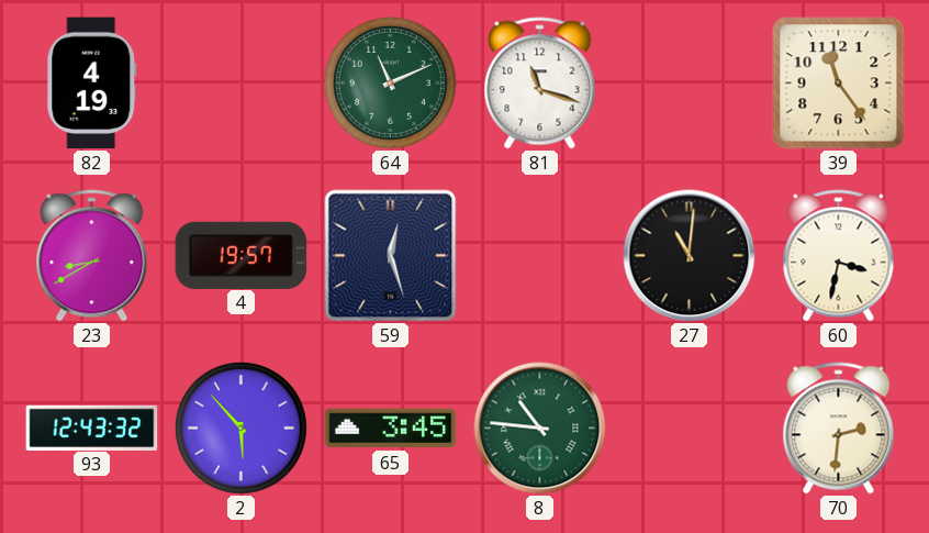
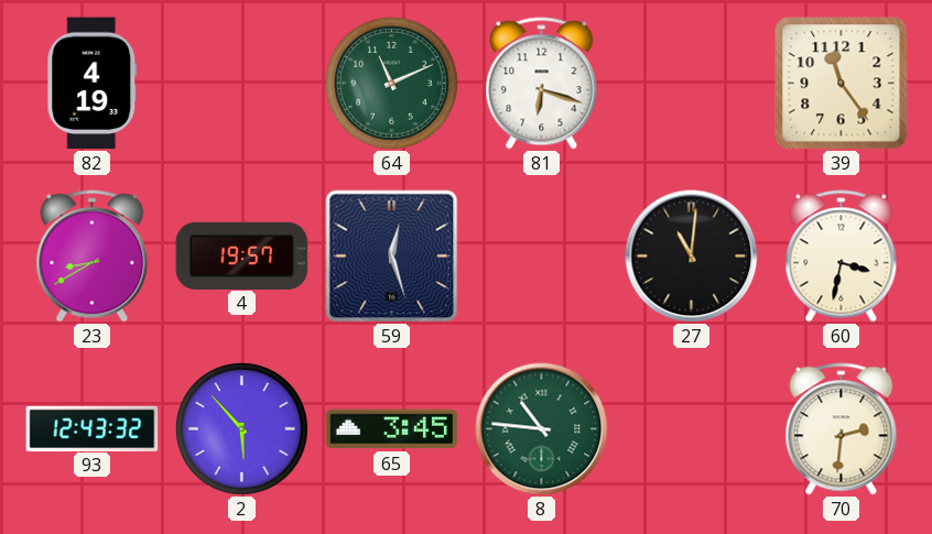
81: 11:18 -> 6:18
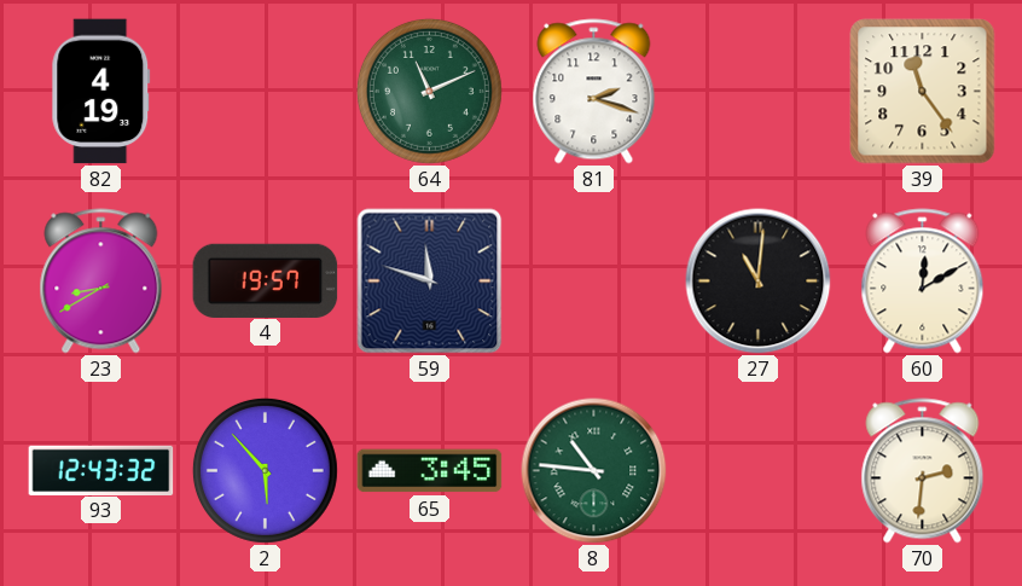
81: 6:18 -> 2:18
59: 12:27 -> 11:48
60: 3:32 -> 12:10
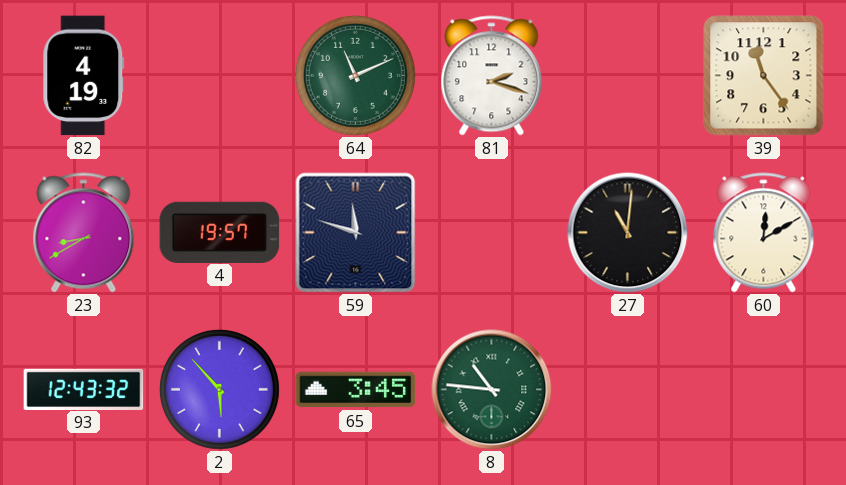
70: 2:31 -> none
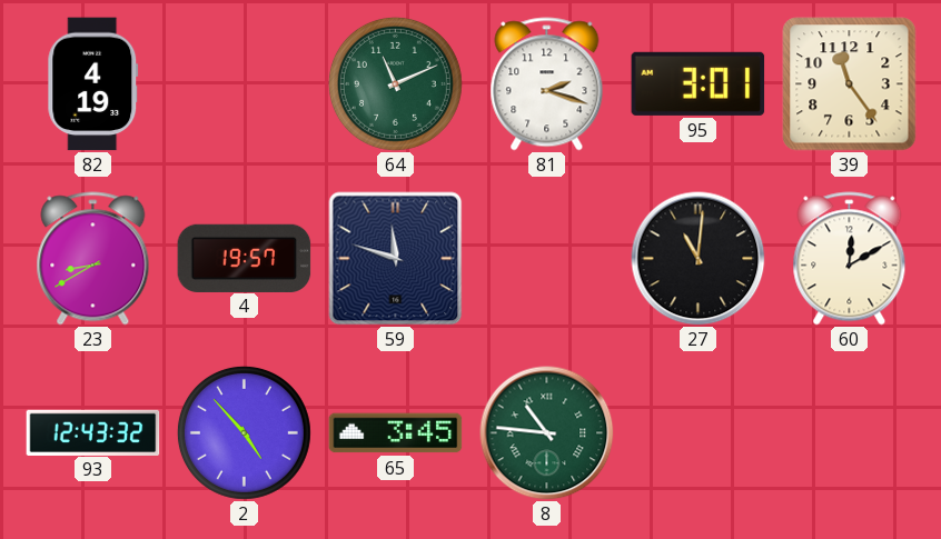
95: none -> 3:01
2: 5:53 -> 4:53
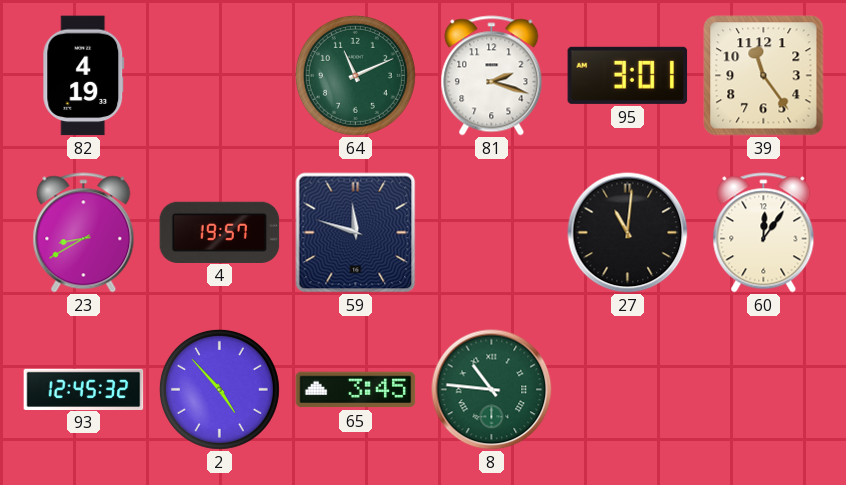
60: 12:10 -> 12:06
93: 12:43 -> 12:45
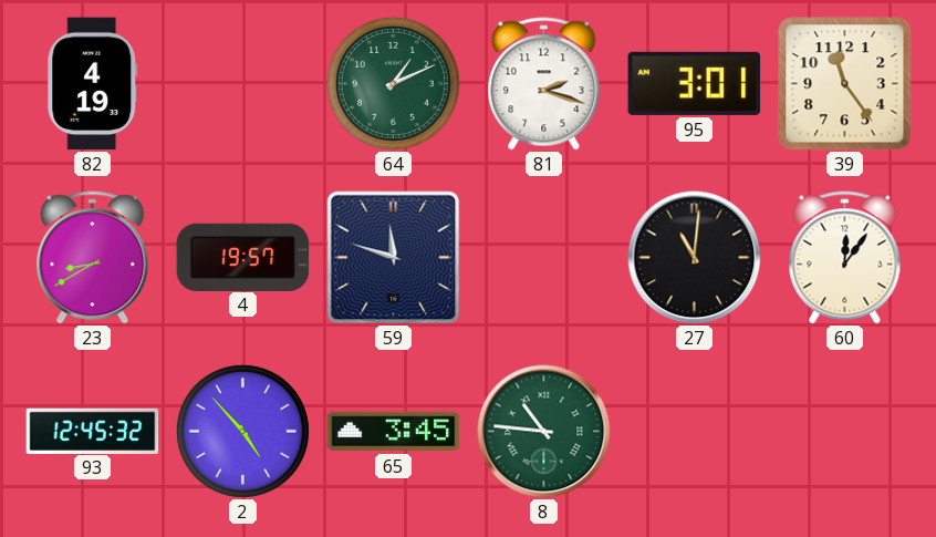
64: 11:11 -> 1:11
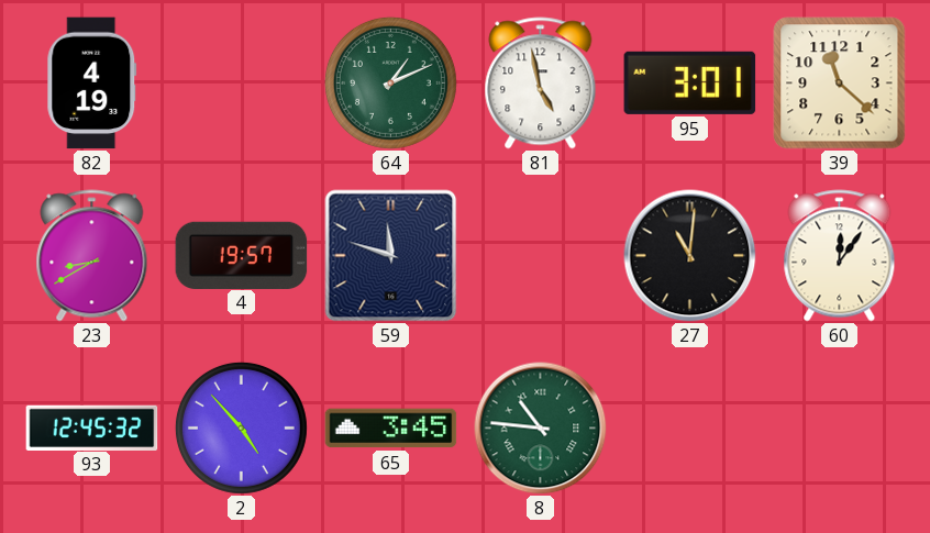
81: 2:18 -> 4:58
39: 11:24 -> 11:22
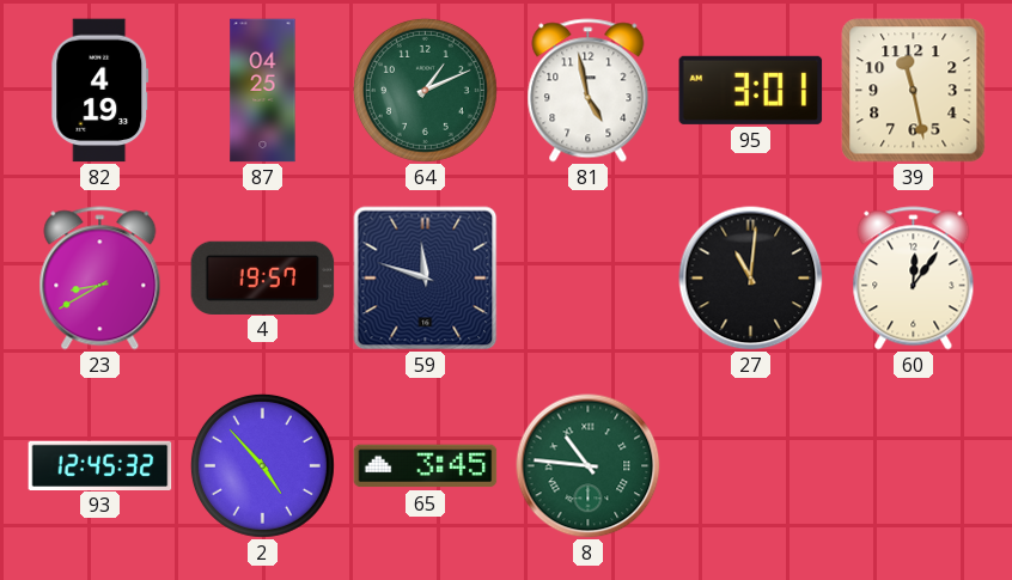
87: none -> 04:25
39: 11:22 -> 11:28
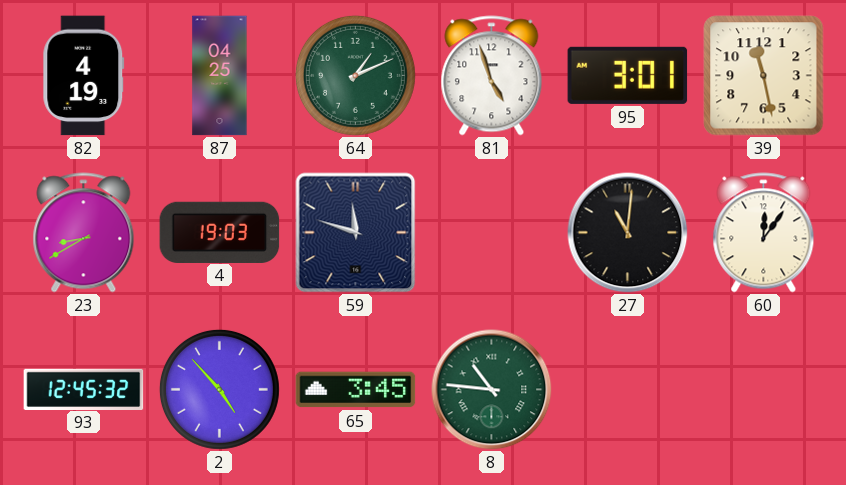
81: 4:58 -> 4:57
4: 19:57 -> 19:03
